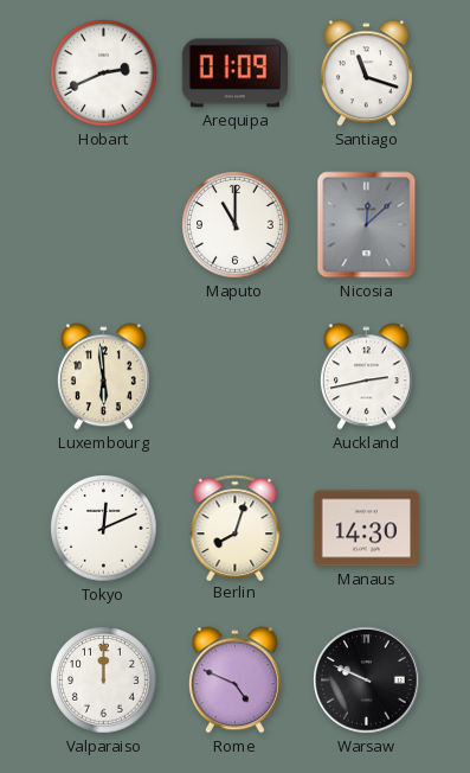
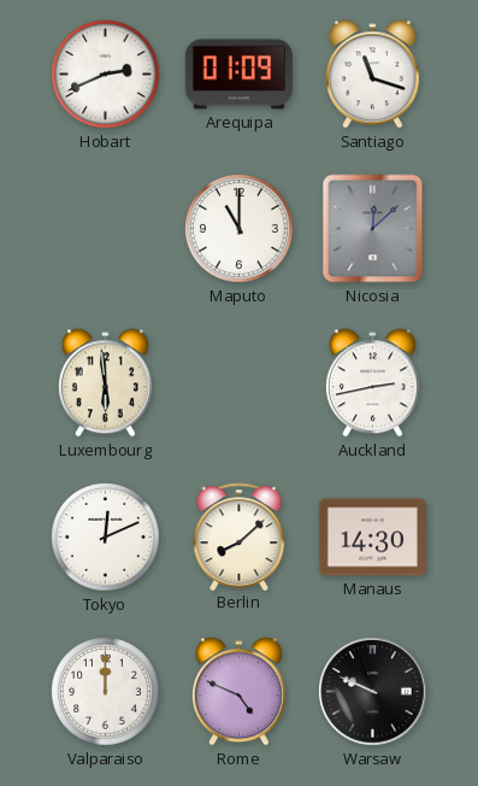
Berlin: 8:03 -> 8:08
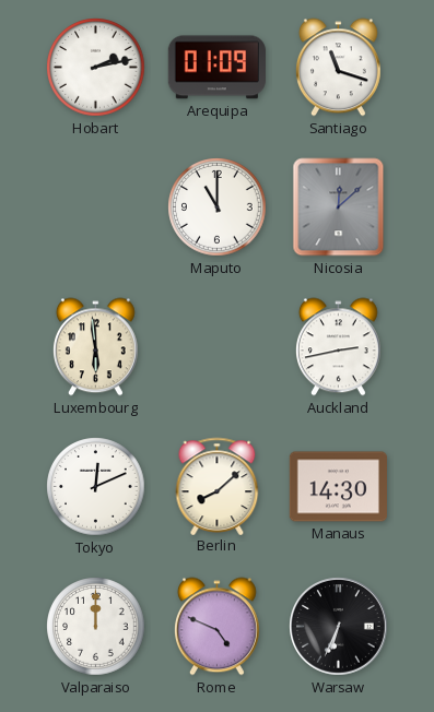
Hobart: 2:41 -> 2:13
Warsaw: 9:49 -> 6:34
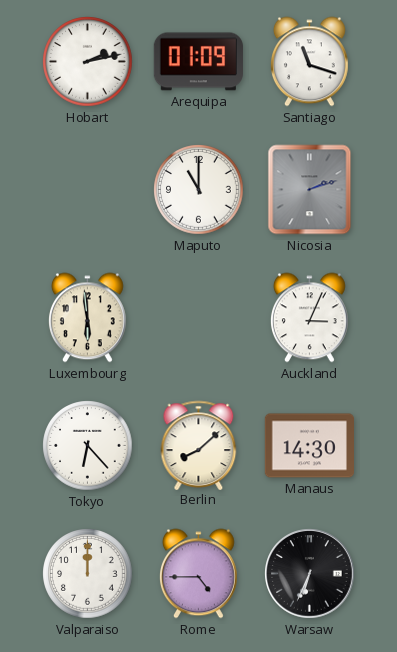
Nicosia: 12:08 -> 2:12
Auckland: 2:43 -> 3:04
Tokyo: 12:11 -> 6:23
Rome: 4:49 -> 4:45
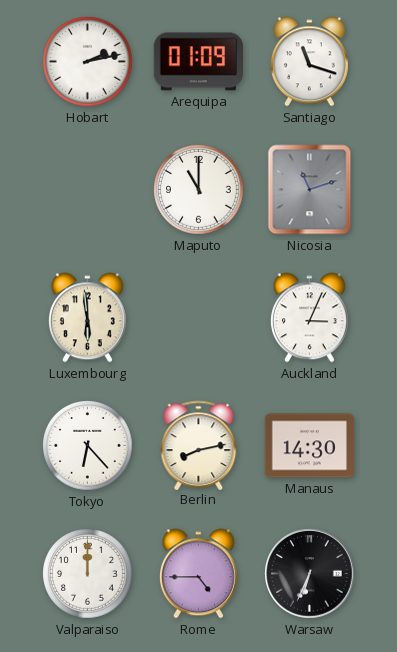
Nicosia: 2:12 -> 11:12
Berlin: 8:08 -> 8:13
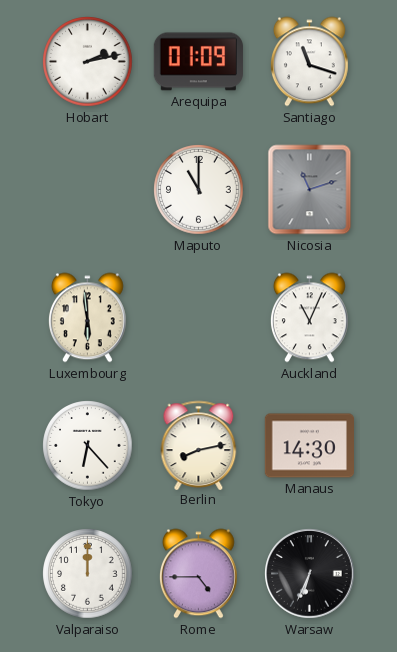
Auckland: 3:04 -> 11:04
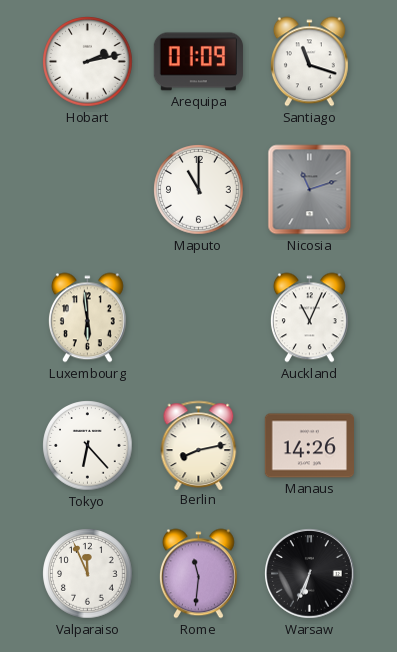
Manaus: 14:30 -> 14:26
Valparaiso: 12:00 -> 11:56
Rome: 4:45 -> 11:31
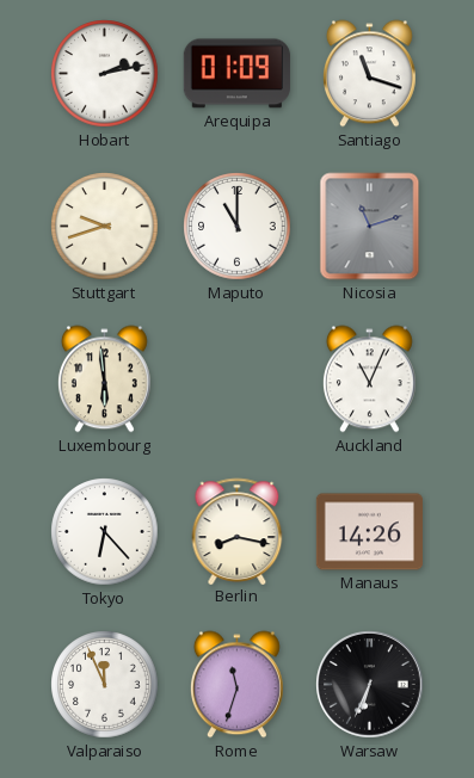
Stuttgart: none -> 9:42
Berlin: 8:13 -> 8:17
Rome: 11:31 -> 11:33
